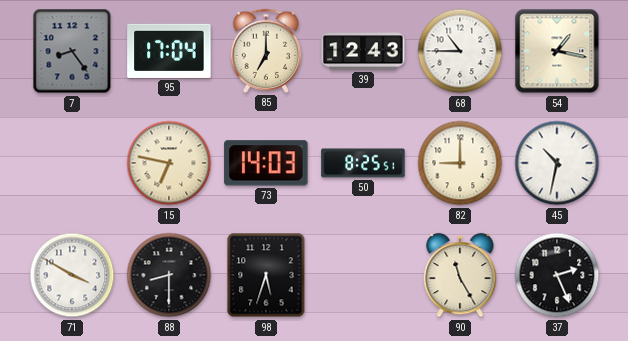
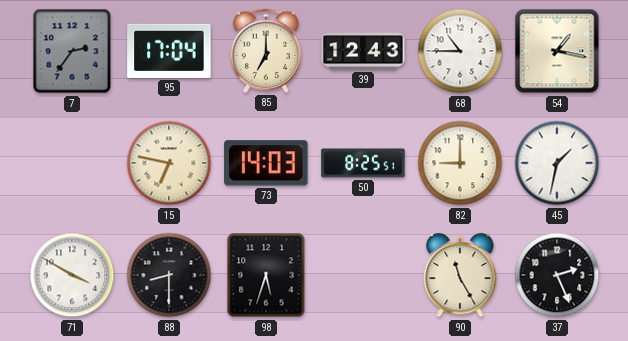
7: 8:24 -> 2:36
45: 10:32 -> 1:32
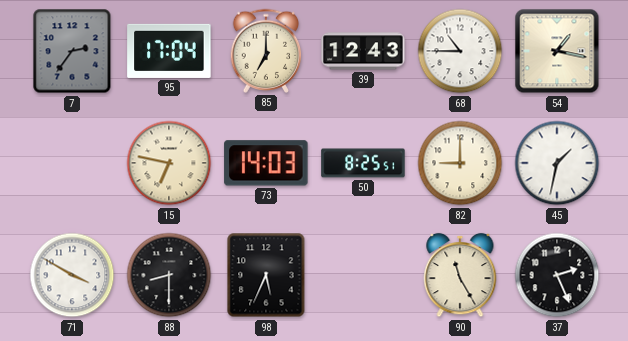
98: 5:33 -> 5:34
